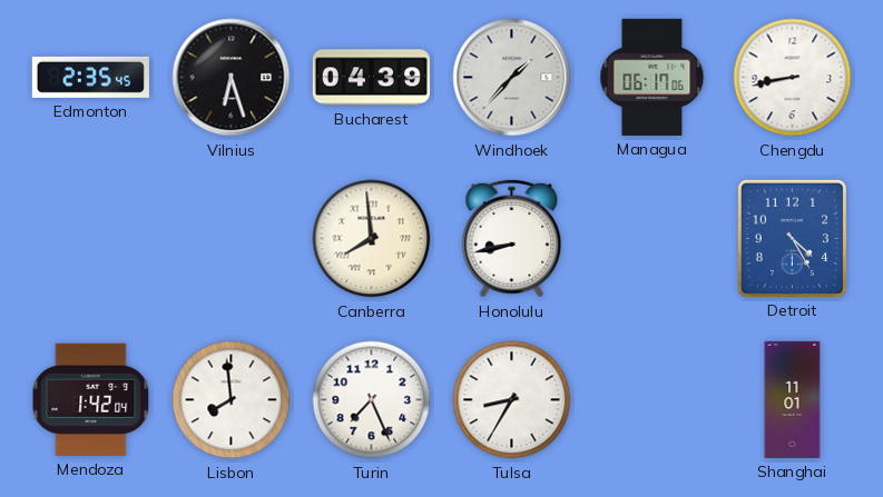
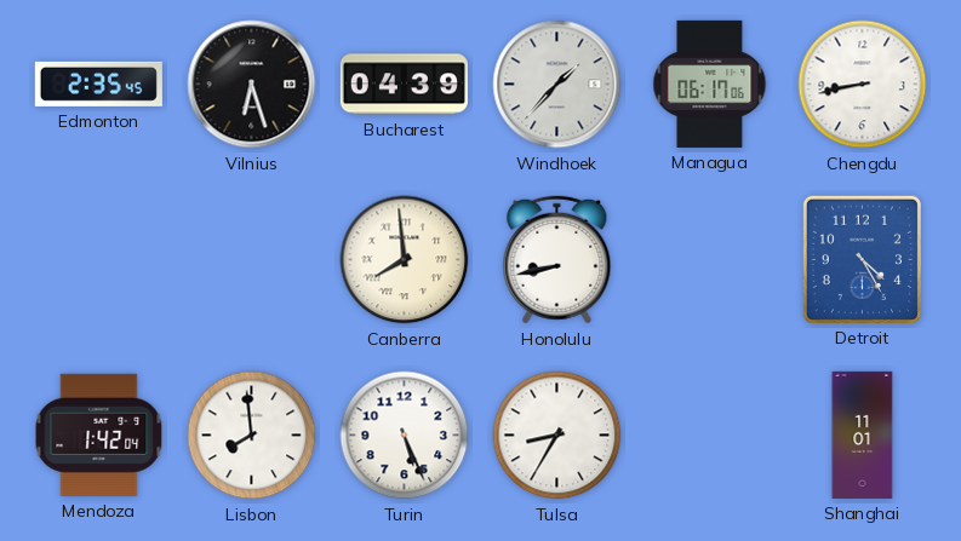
Turin: 7:26 -> 5:26
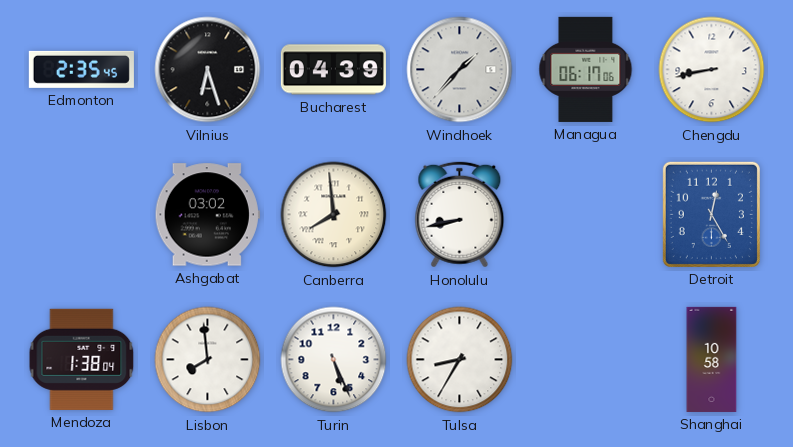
Ashgabat: none -> 03:02
Detroit: 4:25 -> 12:25
Mendoza: 1:42 -> 1:38
Shanghai: 11:01 -> 10:58
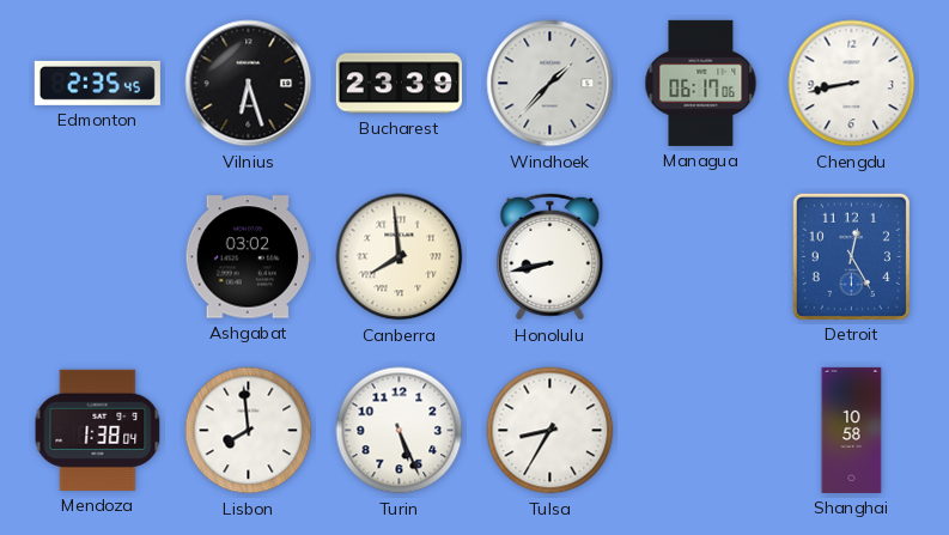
Bucharest: 04:39 -> 23:39
